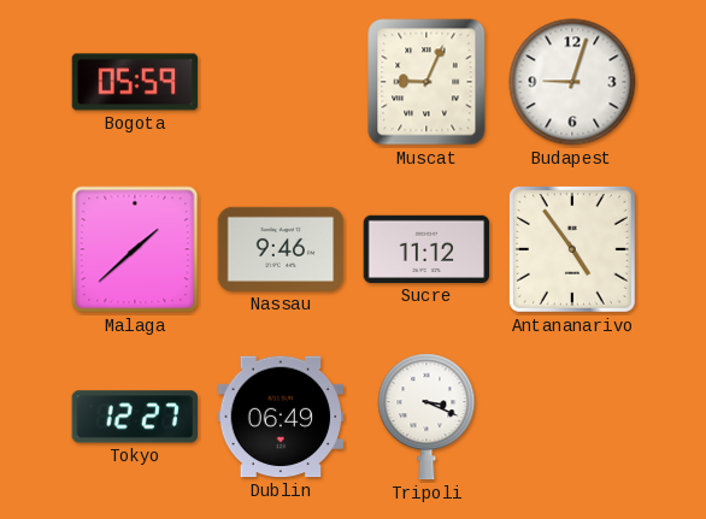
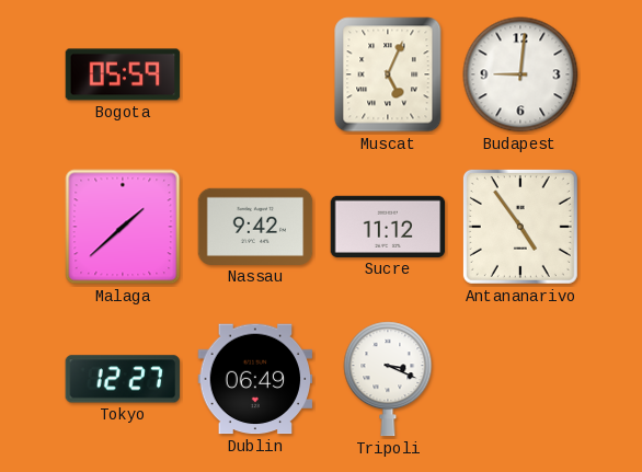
Muscat: 9:04 -> 5:04
Budapest: 9:03 -> 9:01
Nassau: 9:46 -> 9:42
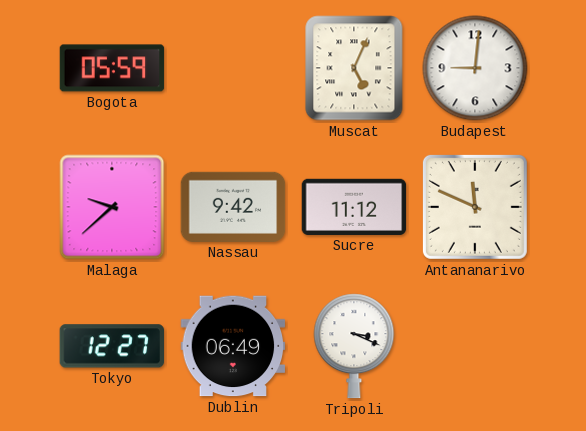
Malaga: 1:38 -> 9:38
Antananarivo: 4:54 -> 11:49
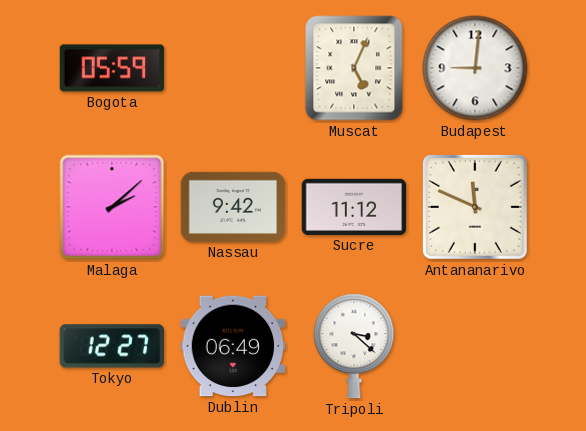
Malaga: 9:38 -> 2:08
Tripoli: 3:19 -> 3:22
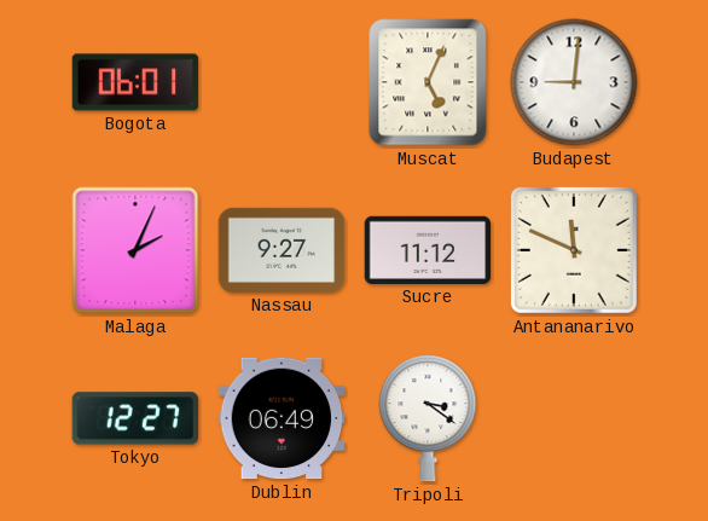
Bogota: 05:59 -> 06:01
Malaga: 2:08 -> 2:04
Nassau: 9:42 -> 9:27
Tripoli: 3:22 -> 3:21
